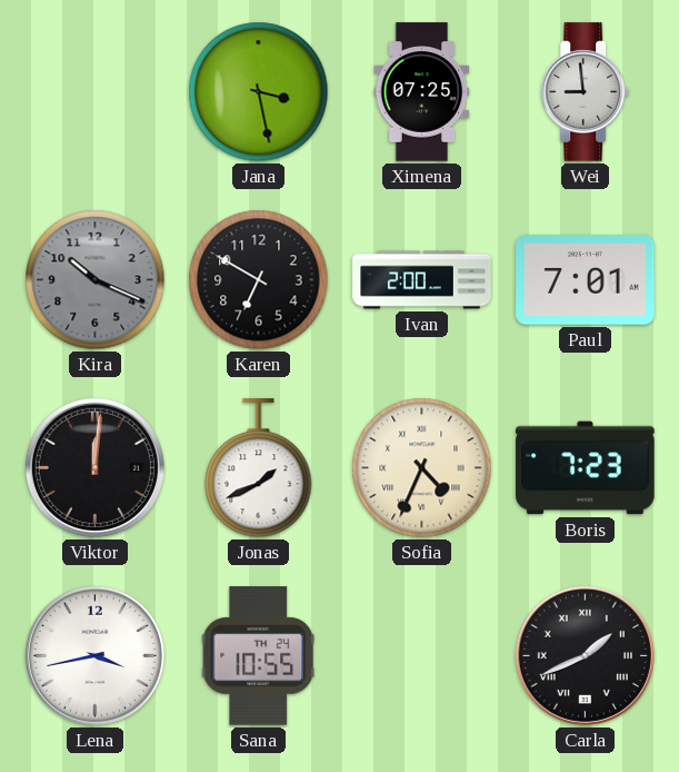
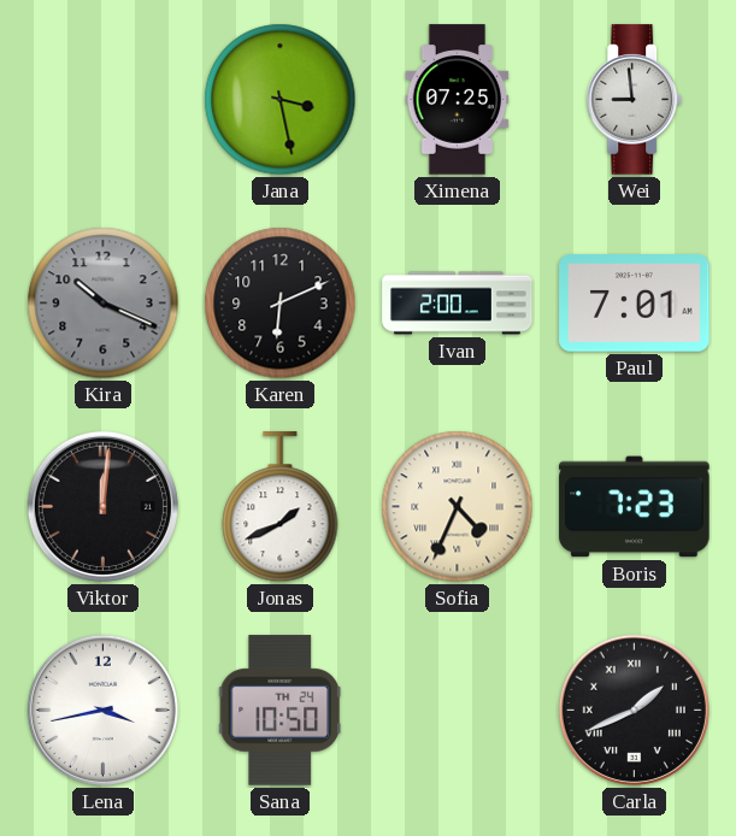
Karen: 6:50 -> 6:11
Sana: 10:55 -> 10:50
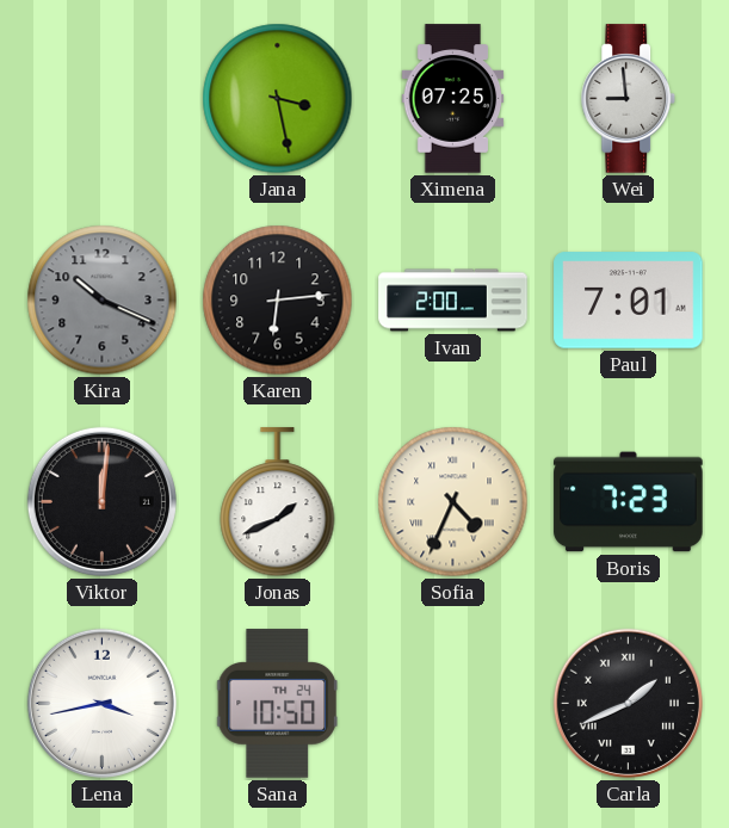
Karen: 6:11 -> 6:14
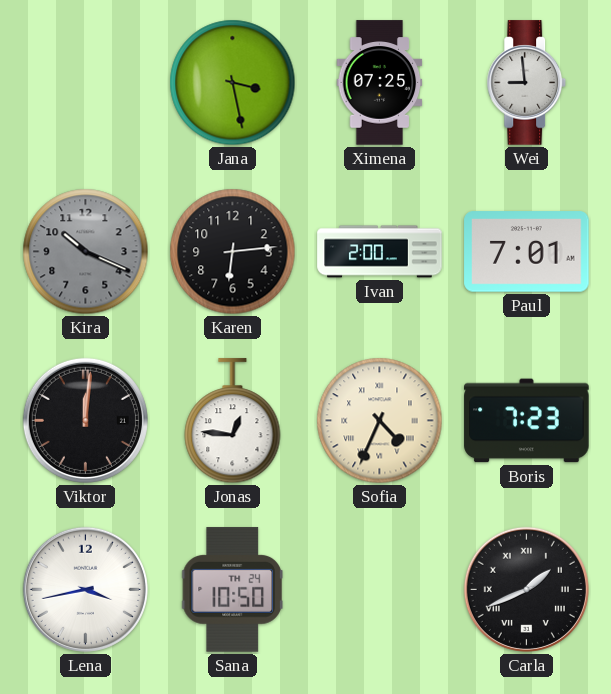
Jonas: 1:41 -> 12:46
